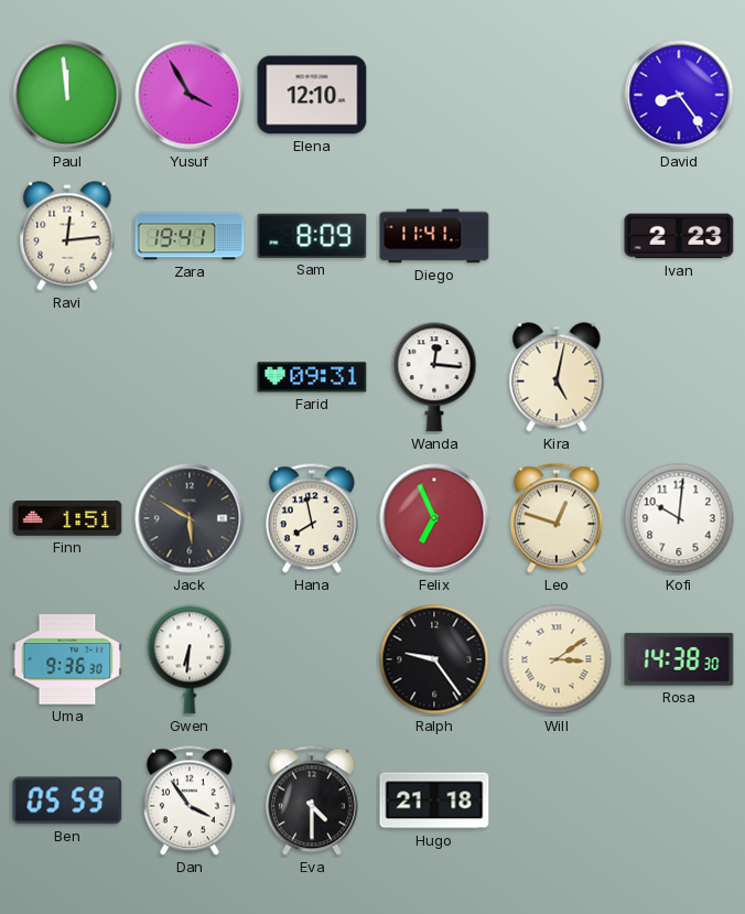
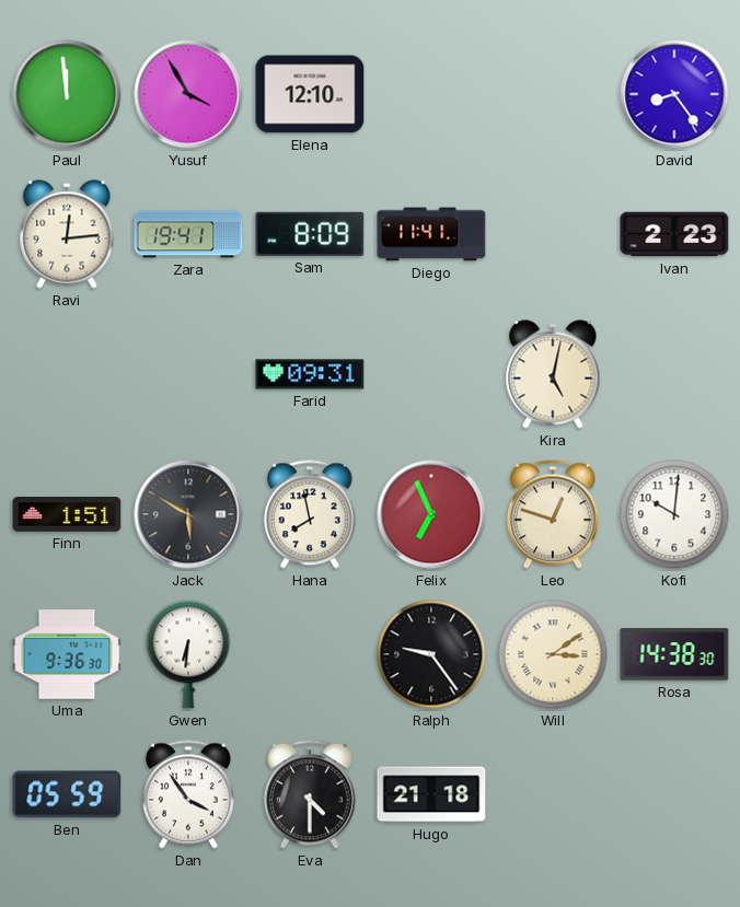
Wanda: 12:16 -> none
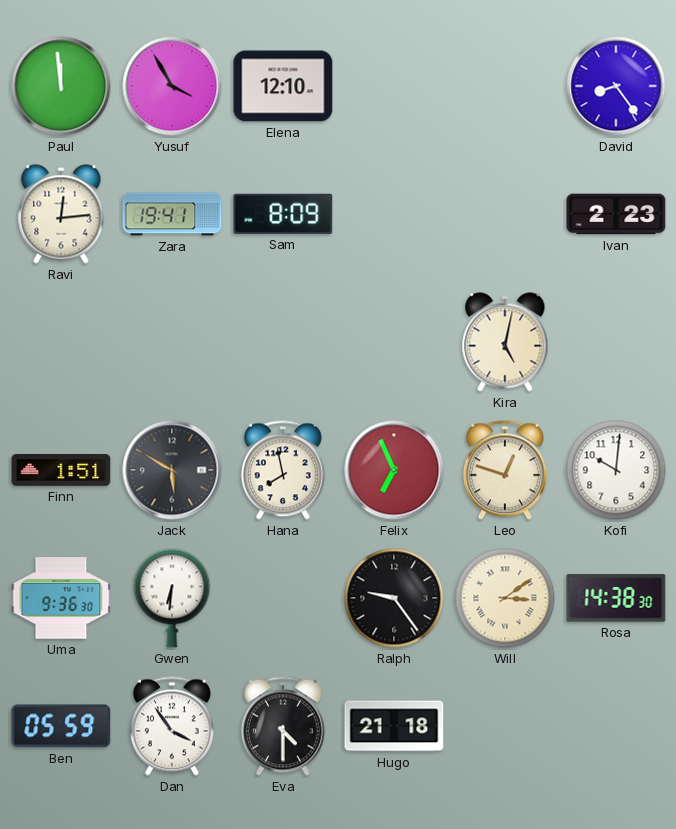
Diego: 11:41 -> none
Farid: 09:31 -> none
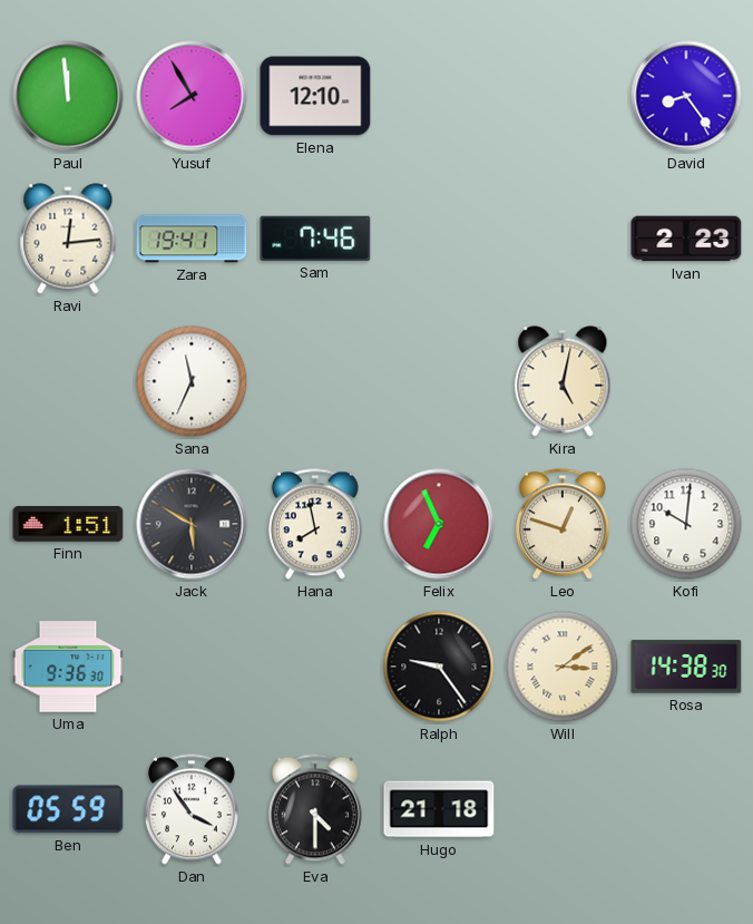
Yusuf: 3:55 -> 7:55
Sam: 8:09 -> 7:46
Sana: none -> 11:34
Gwen: 6:31 -> none
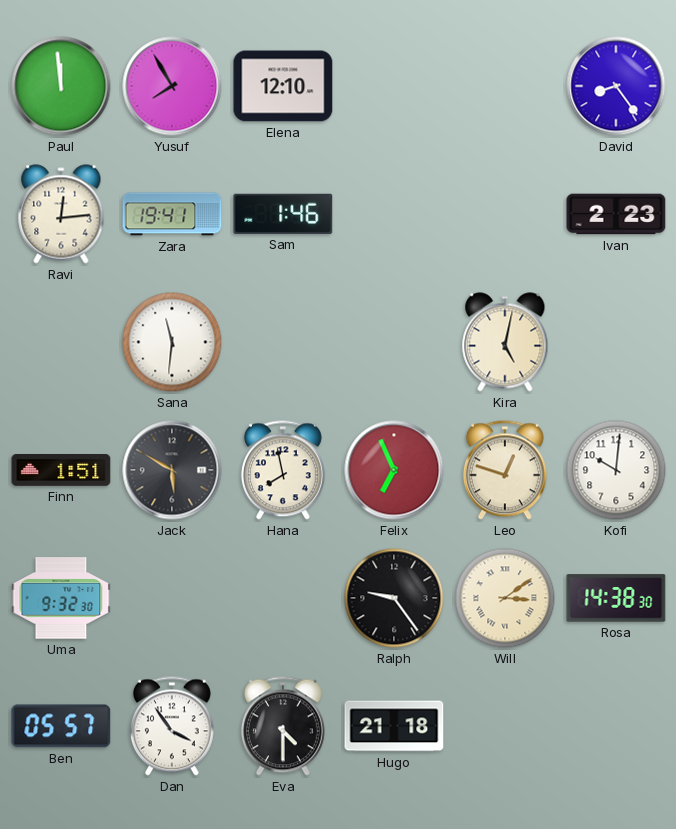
Sam: 7:46 -> 1:46
Sana: 11:34 -> 11:31
Uma: 9:36 -> 9:32
Ben: 05:59 -> 05:57
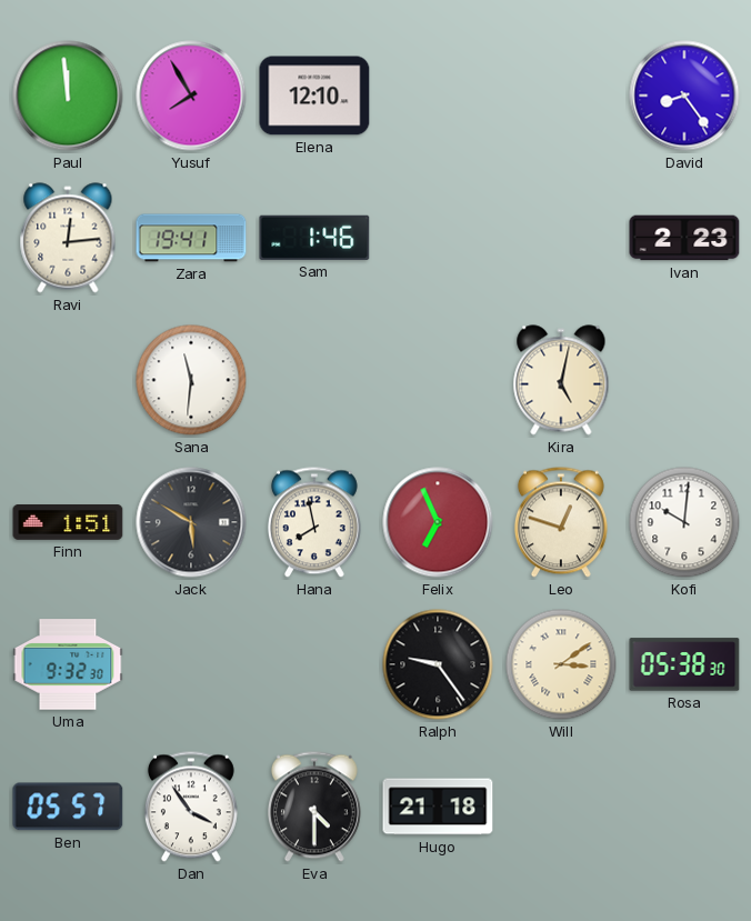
Rosa: 14:38 -> 05:38
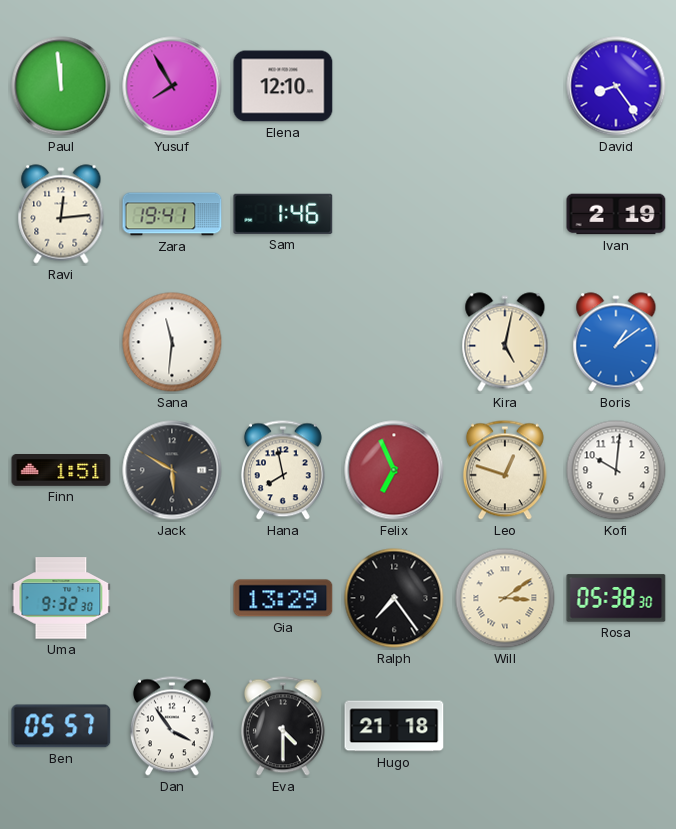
Ivan: 2:23 -> 2:19
Boris: none -> 1:09
Gia: none -> 13:29
Ralph: 9:24 -> 7:24
